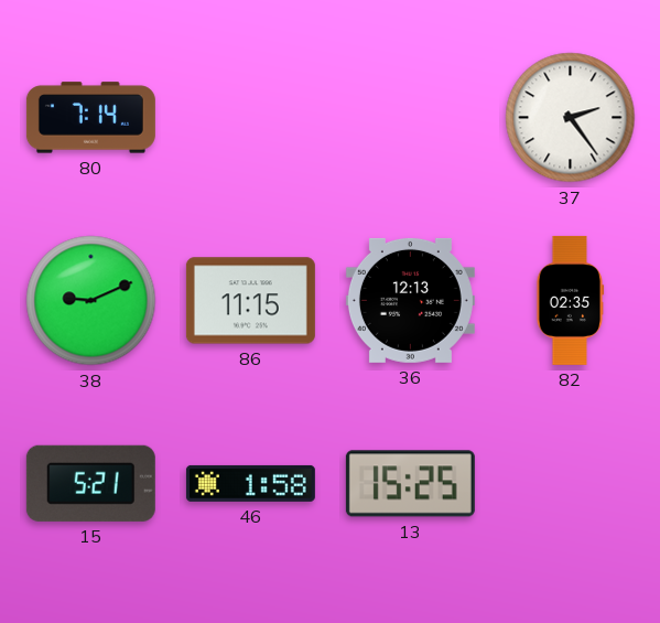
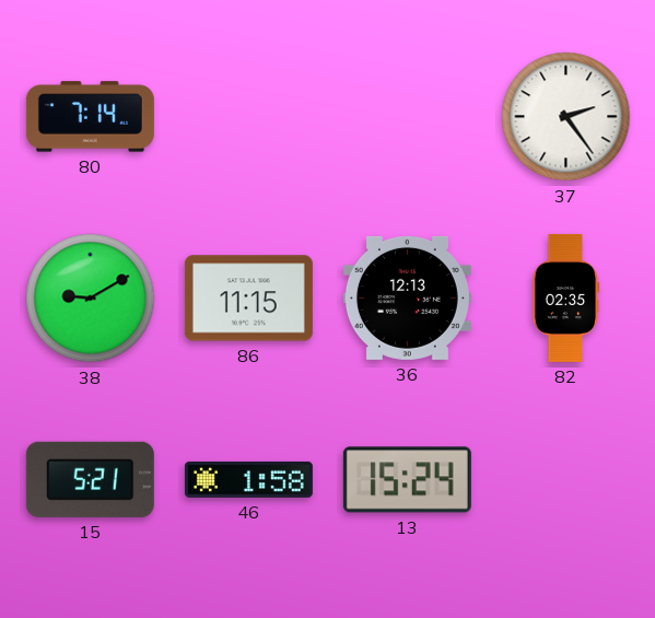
38: 9:11 -> 9:10
13: 15:25 -> 15:24
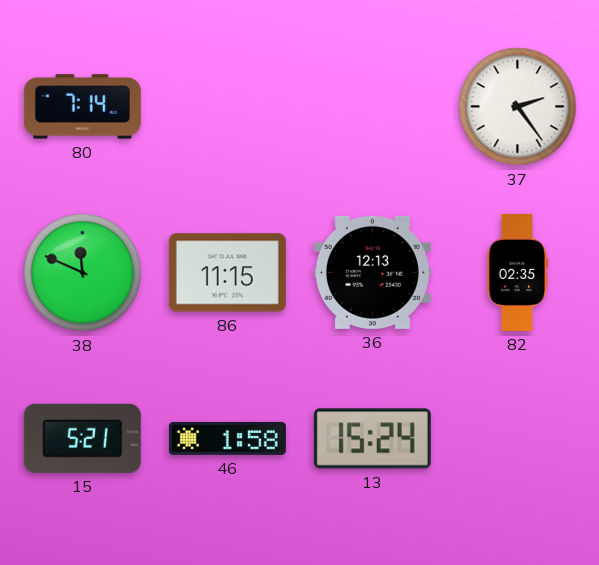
38: 9:10 -> 11:49
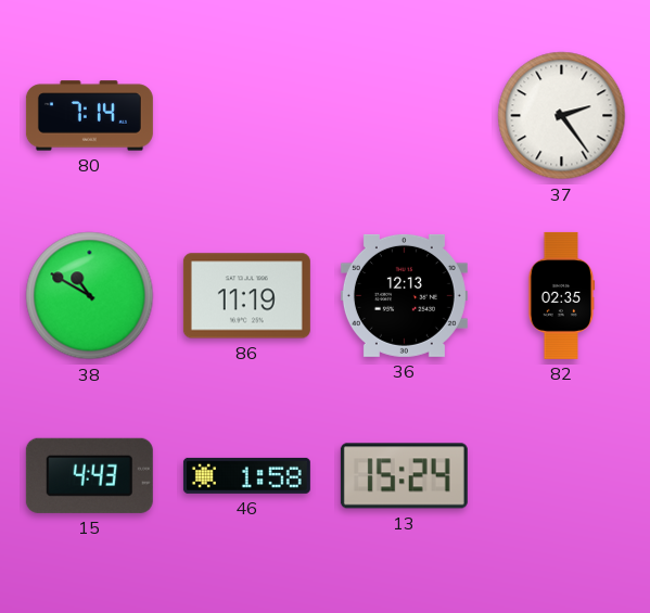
38: 11:49 -> 10:50
86: 11:15 -> 11:19
15: 5:21 -> 4:43
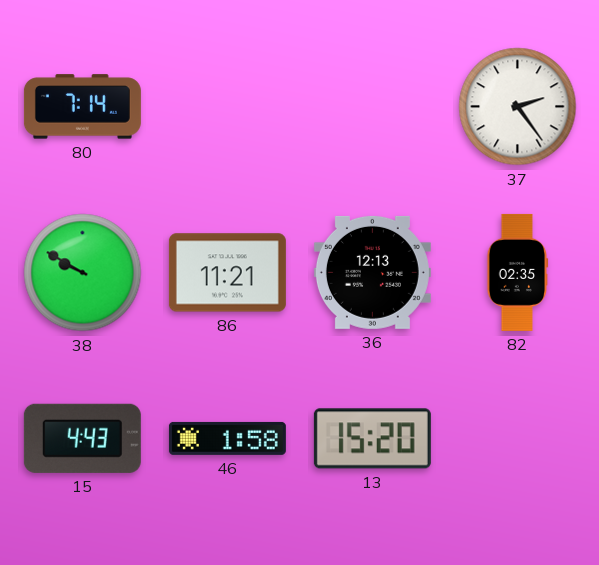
38: 10:50 -> 9:50
86: 11:19 -> 11:21
13: 15:24 -> 15:20
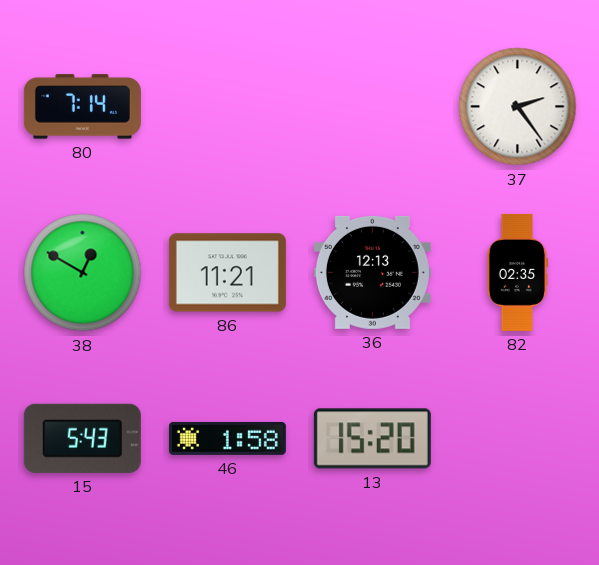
38: 9:50 -> 12:50
15: 4:43 -> 5:43
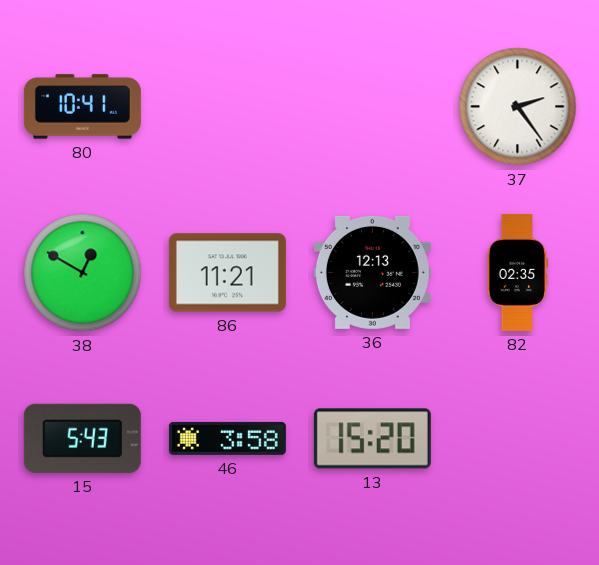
80: 7:14 -> 10:41
46: 1:58 -> 3:58
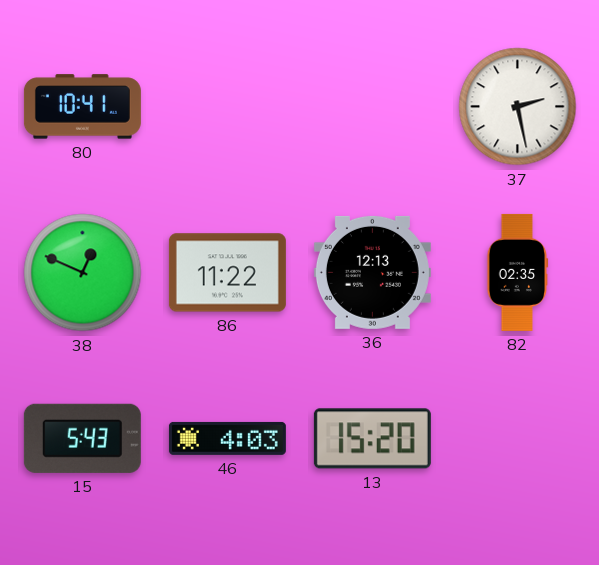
37: 2:24 -> 2:28
38: 12:50 -> 12:49
86: 11:21 -> 11:22
46: 3:58 -> 4:03
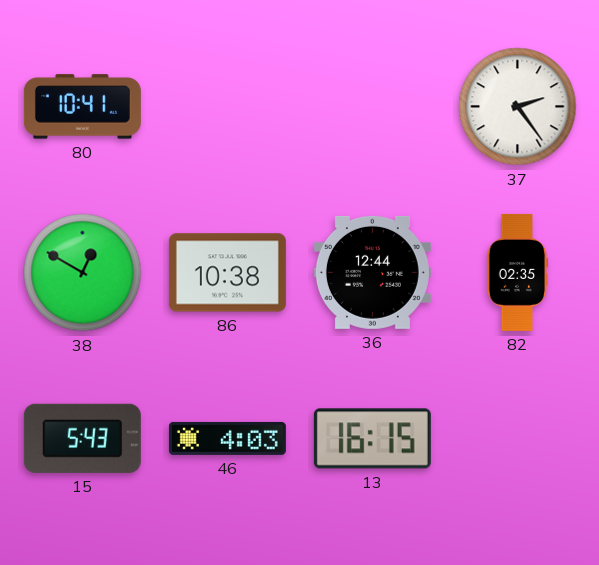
37: 2:28 -> 2:24
38: 12:49 -> 12:50
86: 11:22 -> 10:38
36: 12:13 -> 12:44
13: 15:20 -> 16:15
